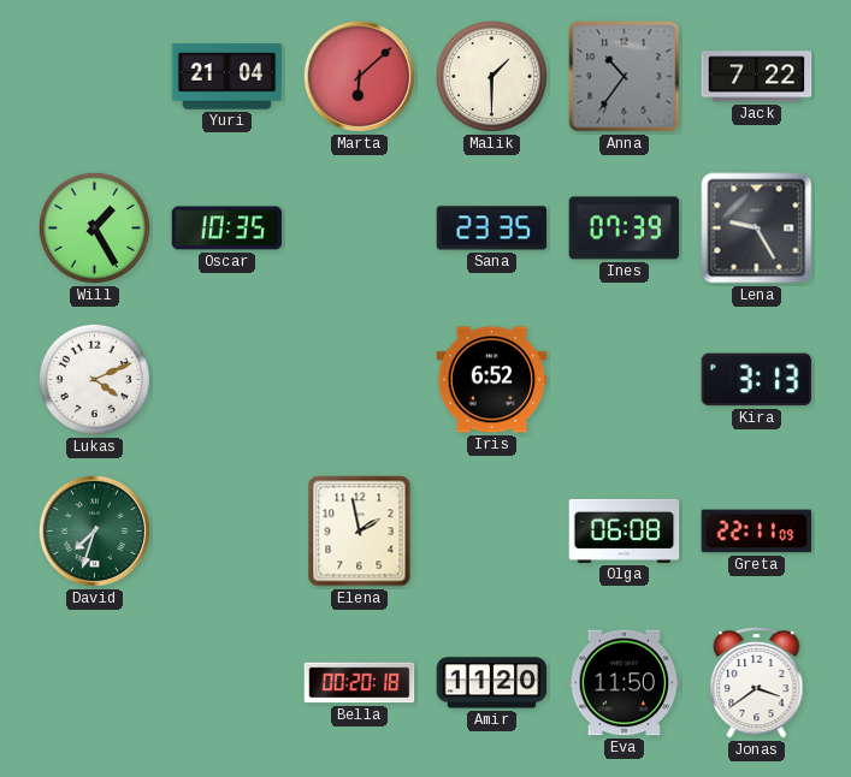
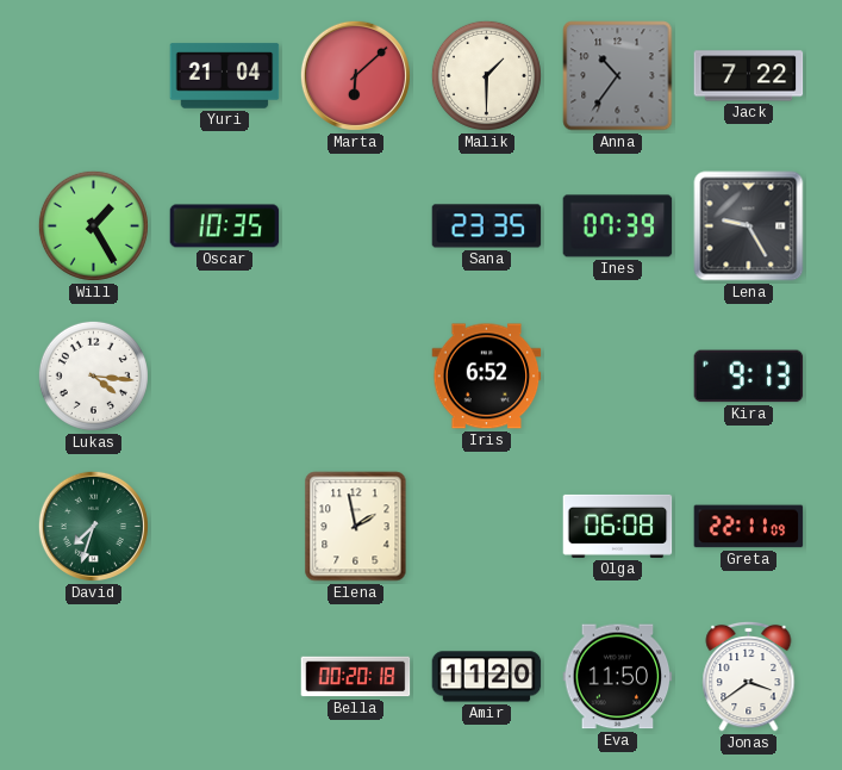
Lukas: 4:11 -> 4:16
Kira: 3:13 -> 9:13
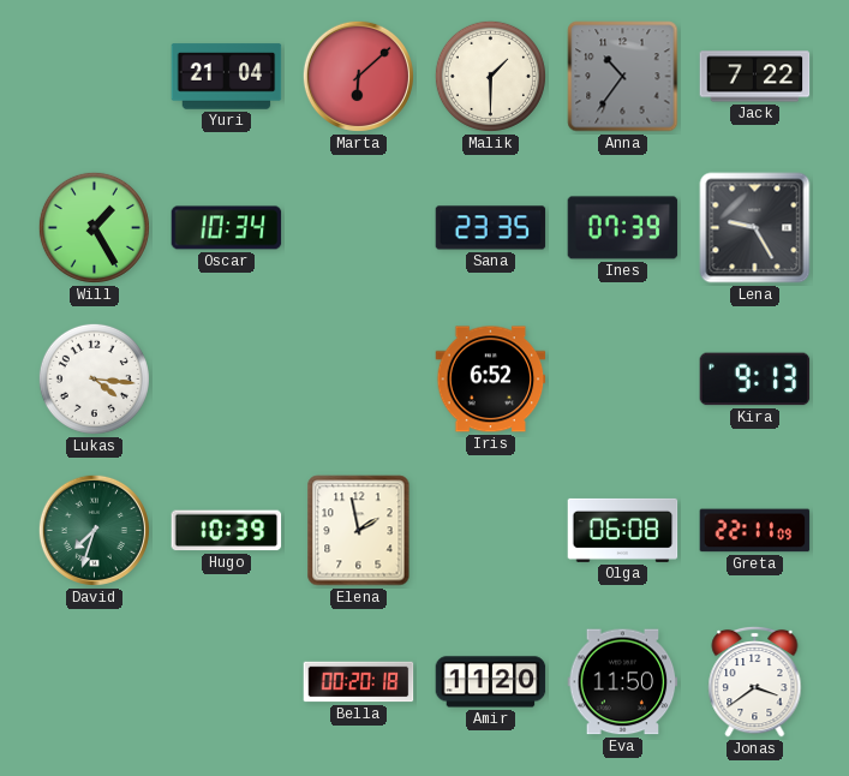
Oscar: 10:35 -> 10:34
Hugo: none -> 10:39
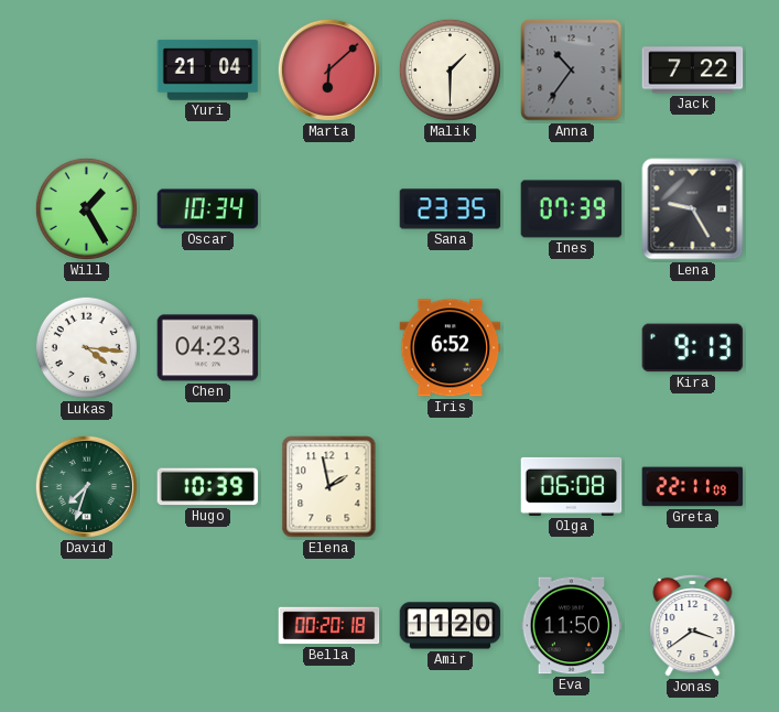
Chen: none -> 04:23
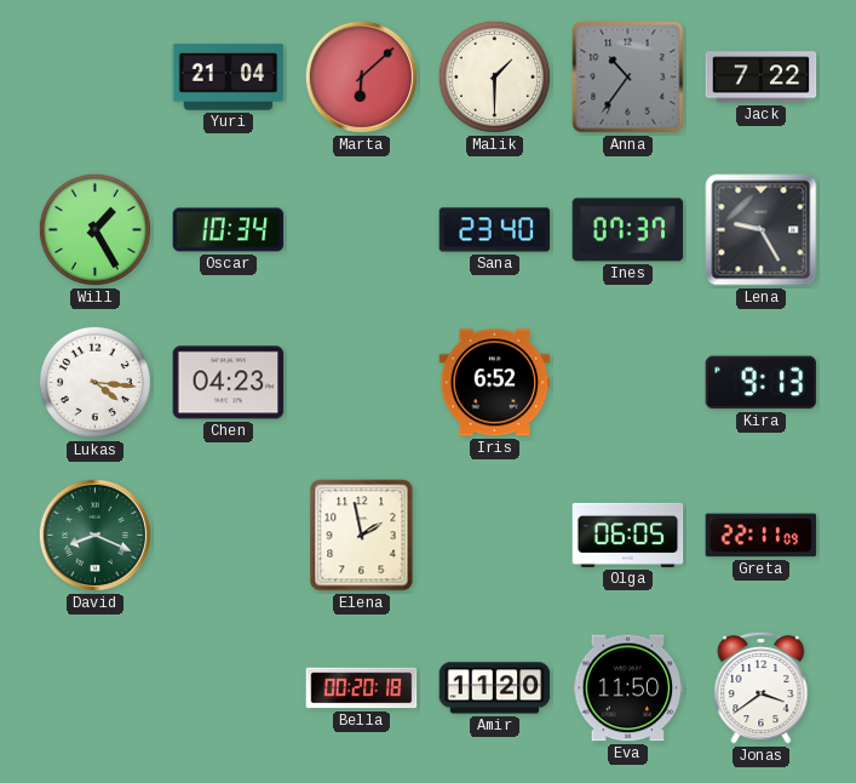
Sana: 23:35 -> 23:40
Ines: 07:39 -> 07:37
David: 7:33 -> 8:19
Hugo: 10:39 -> none
Olga: 06:08 -> 06:05
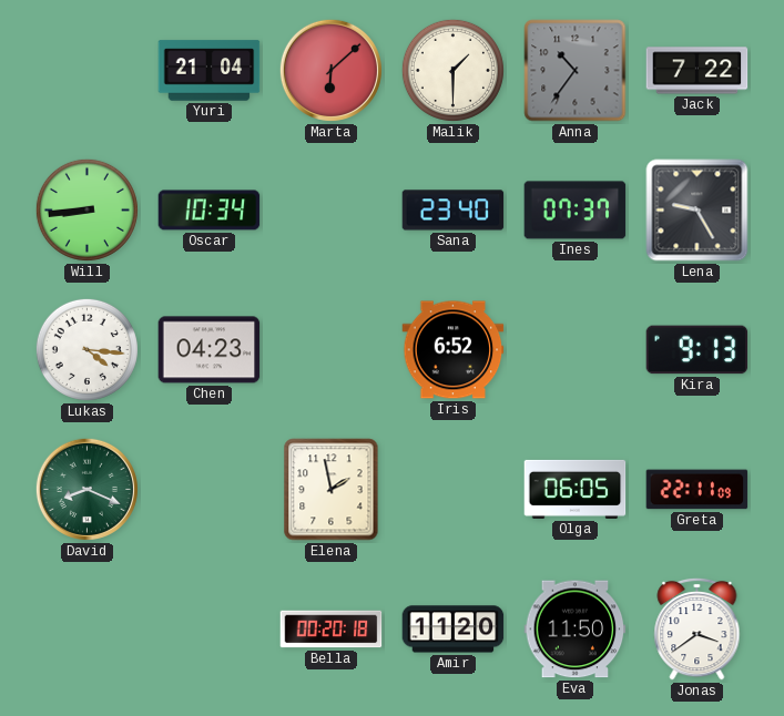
Will: 1:25 -> 8:44
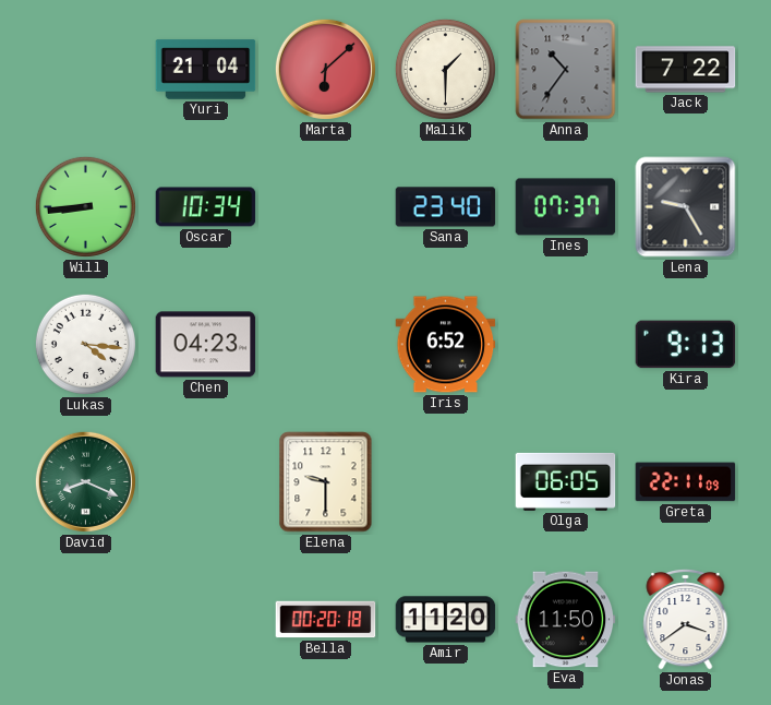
Elena: 1:58 -> 9:30
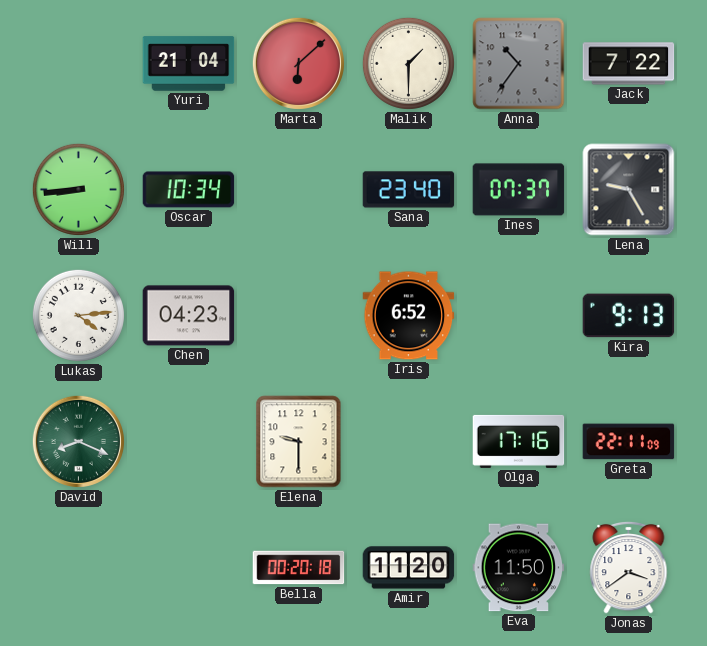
Lukas: 4:16 -> 4:14
Olga: 06:05 -> 17:16
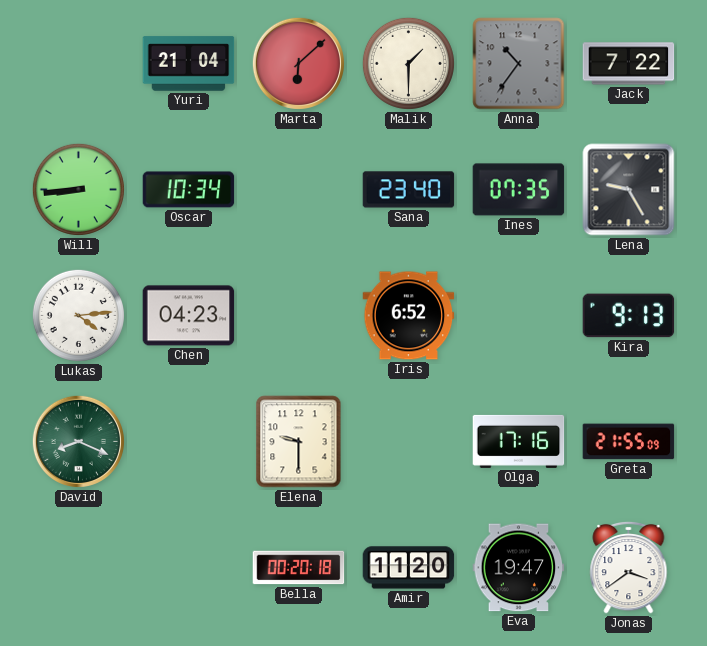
Ines: 07:37 -> 07:35
Greta: 22:11 -> 21:55
Eva: 11:50 -> 19:47
